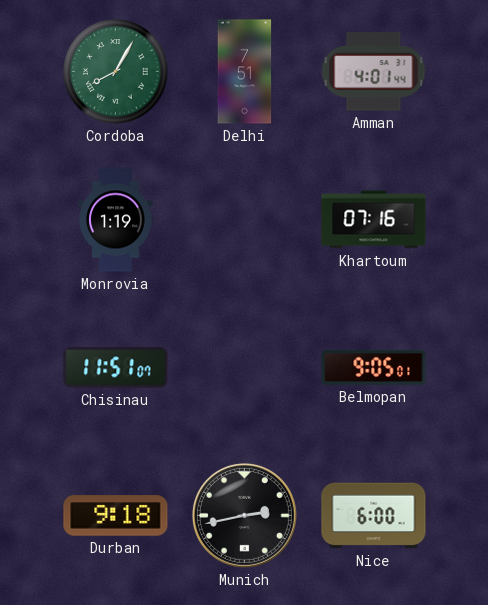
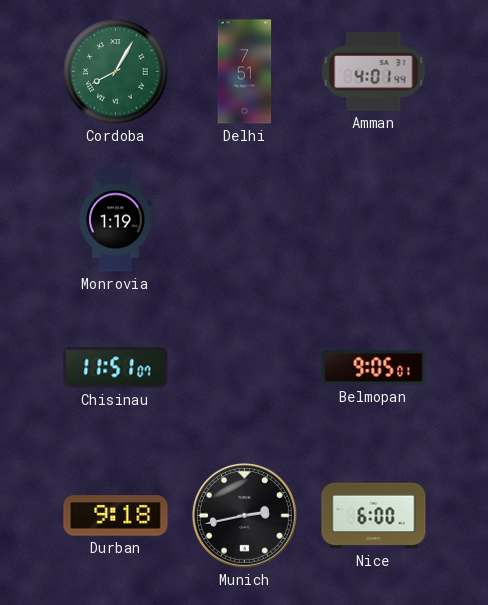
Khartoum: 07:16 -> none
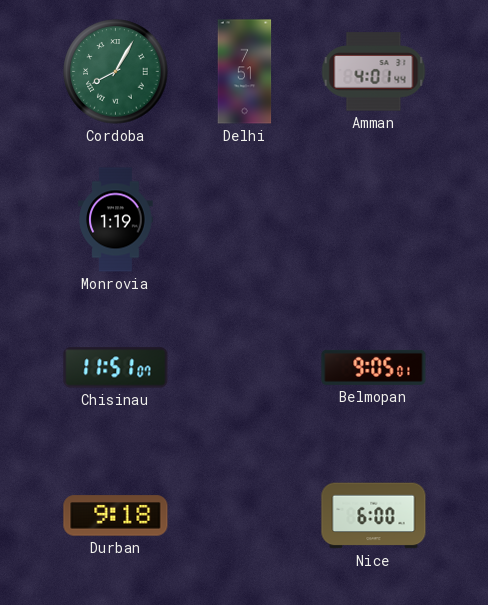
Munich: 2:43 -> none
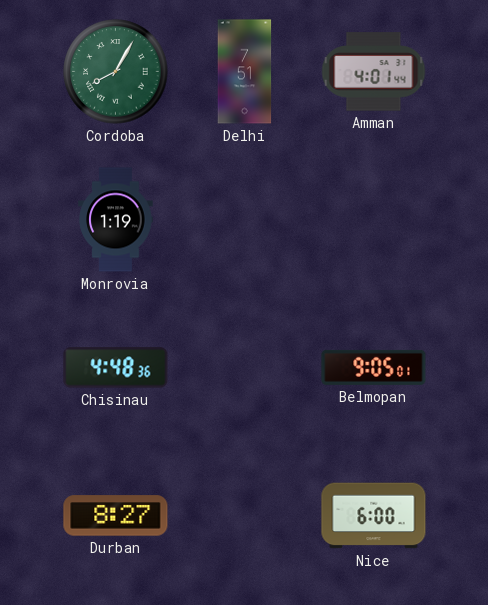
Chisinau: 11:51 -> 4:48
Durban: 9:18 -> 8:27
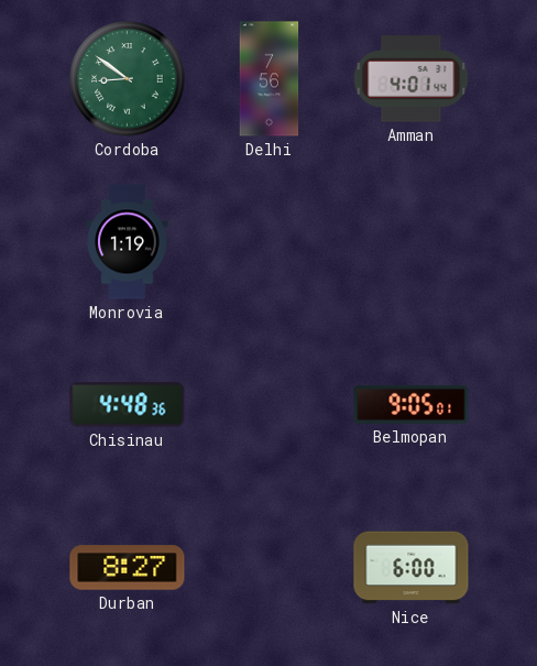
Cordoba: 8:05 -> 8:51
Delhi: 7:51 -> 7:56
